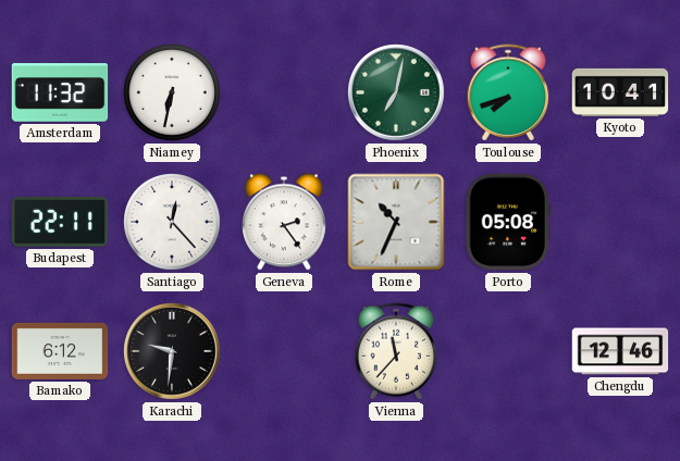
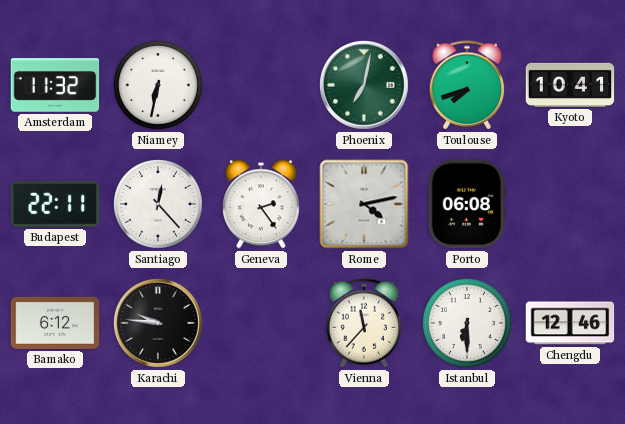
Rome: 10:34 -> 4:13
Porto: 05:08 -> 06:08
Karachi: 9:31 -> 9:46
Istanbul: none -> 6:30
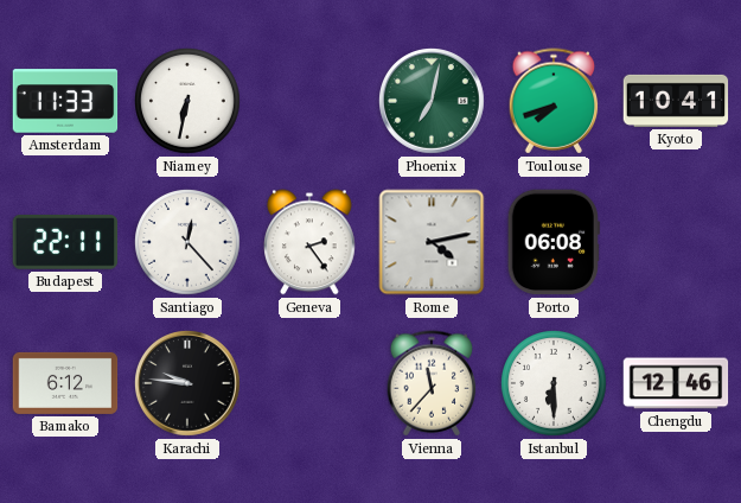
Amsterdam: 11:32 -> 11:33
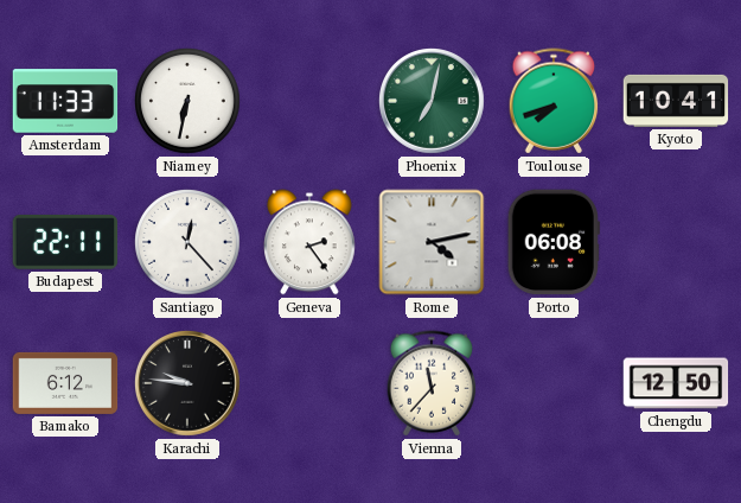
Istanbul: 6:30 -> none
Chengdu: 12:46 -> 12:50
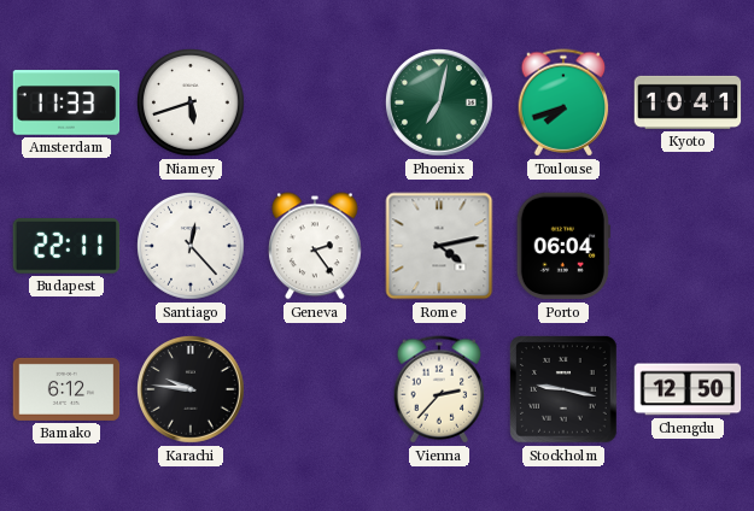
Niamey: 6:32 -> 5:42
Porto: 06:08 -> 06:04
Vienna: 11:37 -> 2:37
Stockholm: none -> 9:17
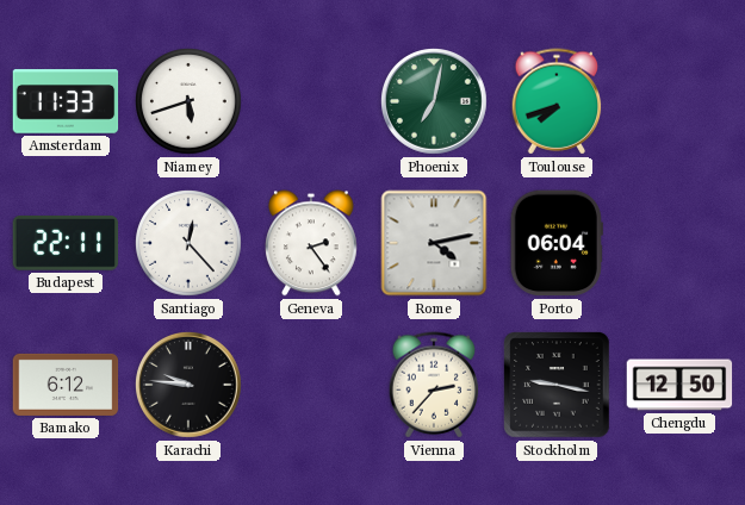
Kyoto: 10:41 -> none
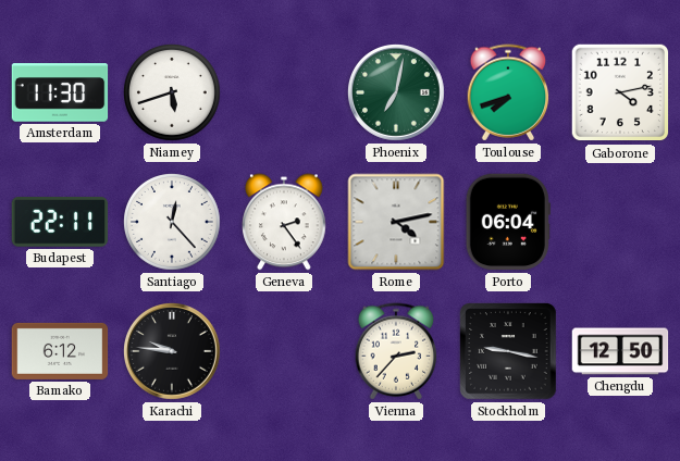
Amsterdam: 11:33 -> 11:30
Gaborone: none -> 4:13
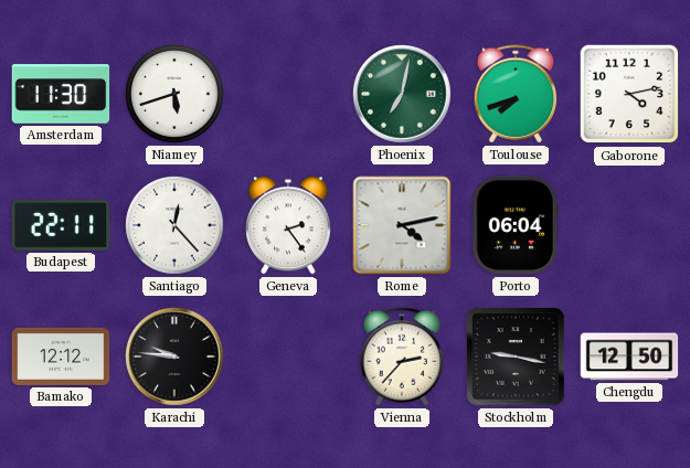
Bamako: 6:12 -> 12:12
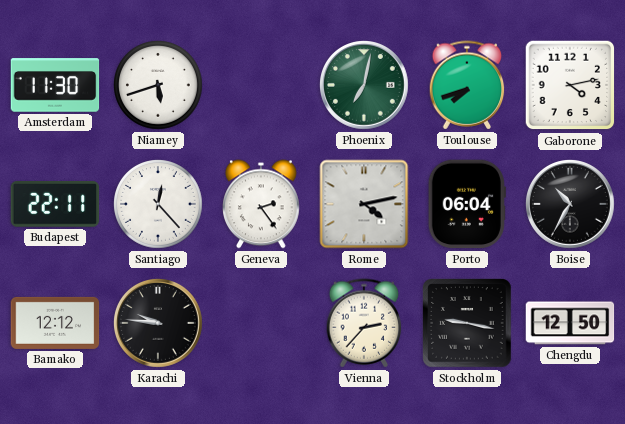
Boise: none -> 10:35
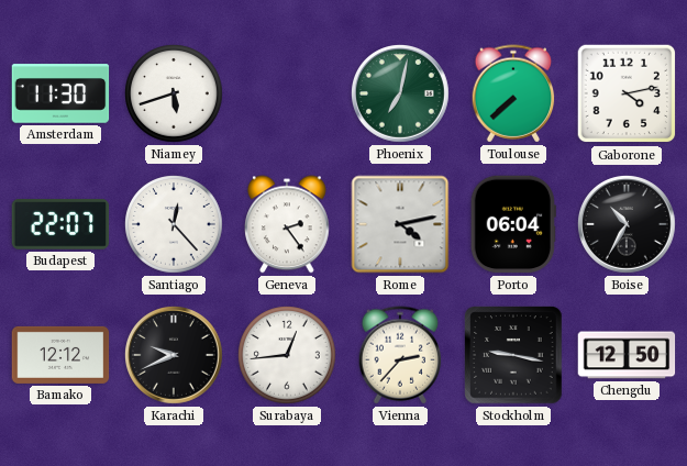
Toulouse: 7:42 -> 7:38
Budapest: 22:11 -> 22:07
Karachi: 9:46 -> 9:41
Surabaya: none -> 12:44
